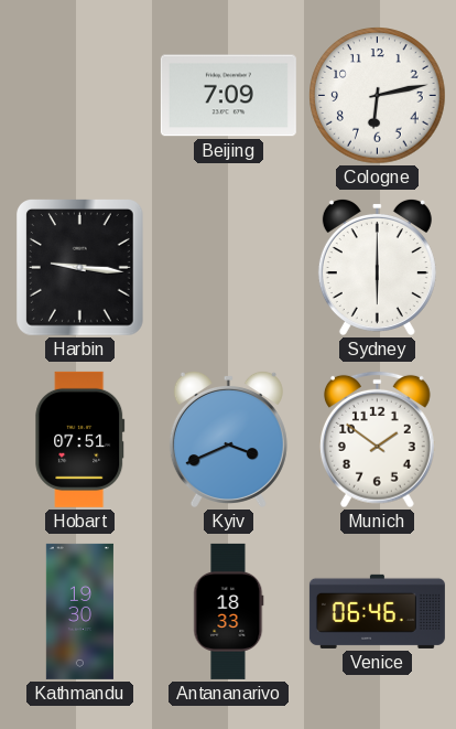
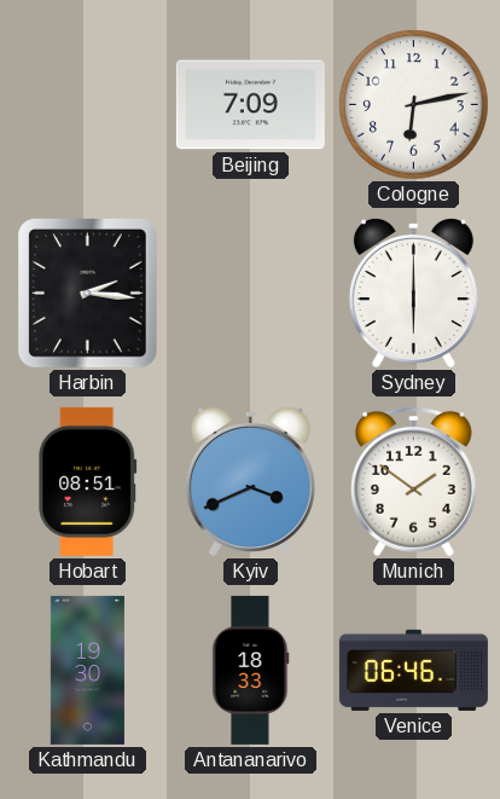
Harbin: 9:16 -> 2:16
Hobart: 07:51 -> 08:51
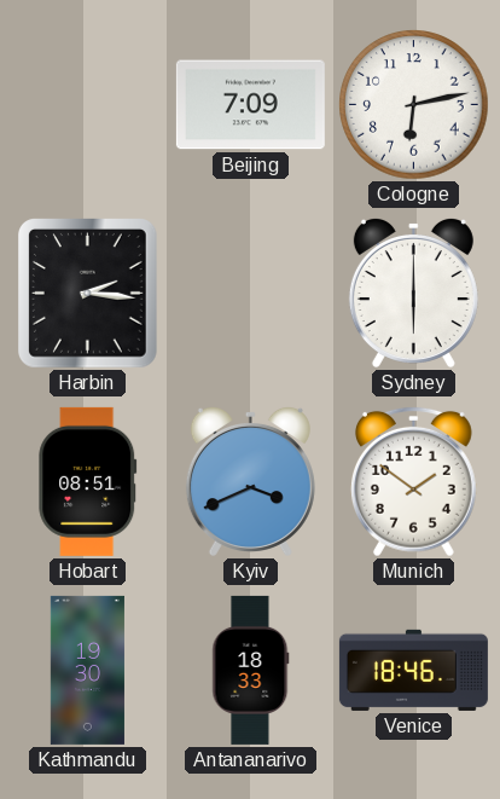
Venice: 06:46 -> 18:46
